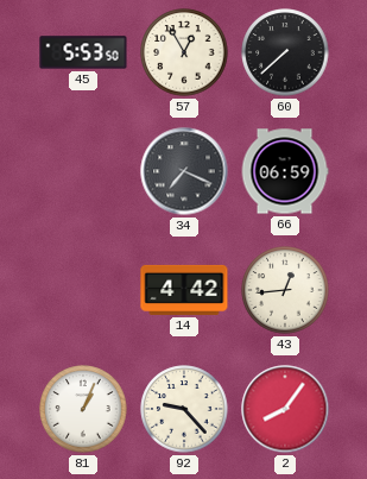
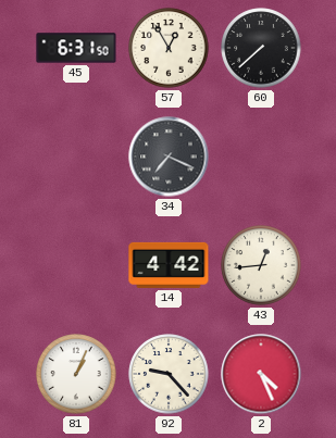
45: 5:53 -> 6:31
66: 06:59 -> none
2: 8:06 -> 4:26
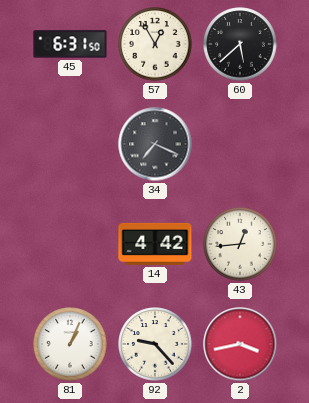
60: 7:38 -> 5:38
2: 4:26 -> 3:43
